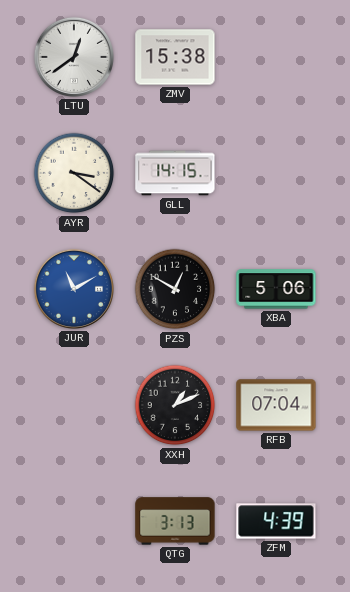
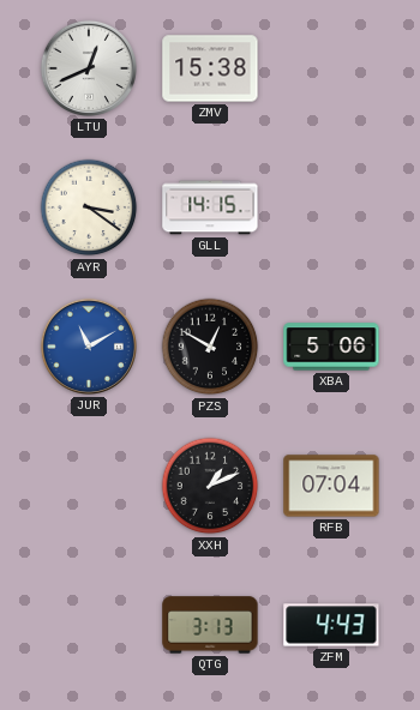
LTU: 12:39 -> 12:41
ZFM: 4:39 -> 4:43
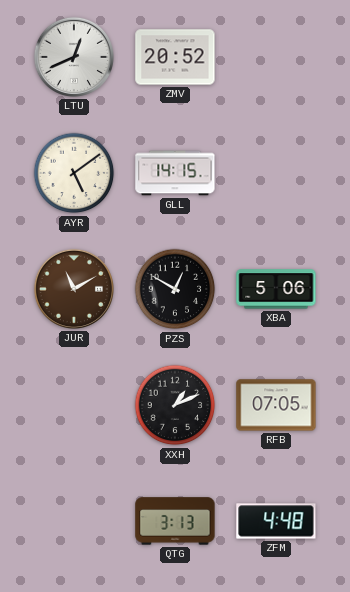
ZMV: 15:38 -> 20:52
AYR: 3:21 -> 5:09
JUR dial: blue -> brown
RFB: 07:04 -> 07:05
ZFM: 4:43 -> 4:48
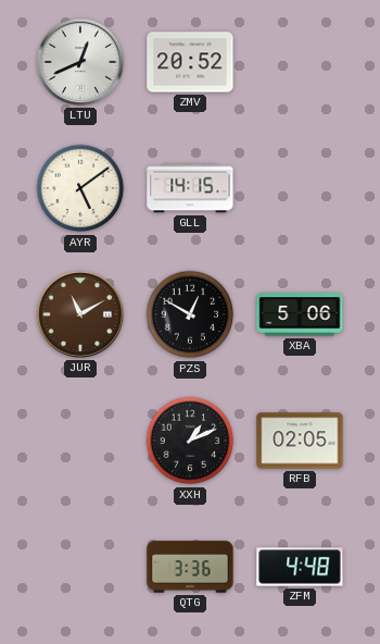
RFB: 07:05 -> 02:05
QTG: 3:13 -> 3:36
